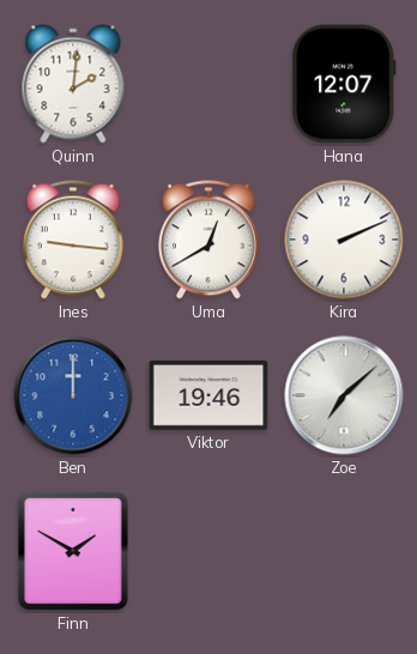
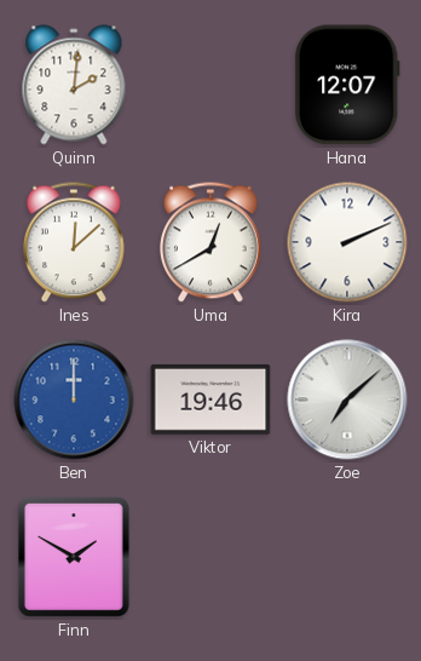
Ines: 9:16 -> 12:08
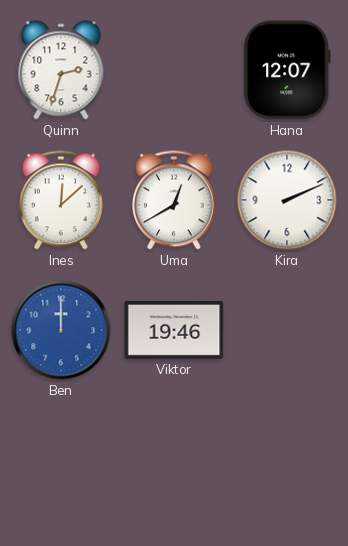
Quinn: 2:01 -> 2:33
Zoe: 7:08 -> none
Finn: 1:50 -> none
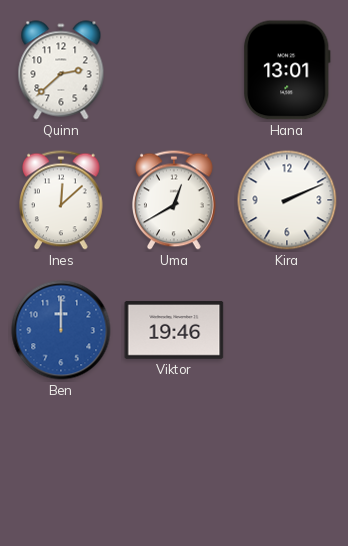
Quinn: 2:33 -> 2:38
Hana: 12:07 -> 13:01
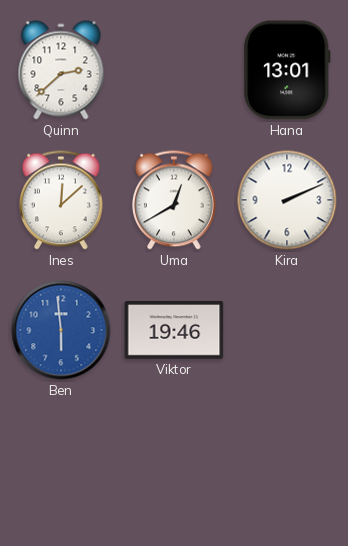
Ben: 12:00 -> 5:59
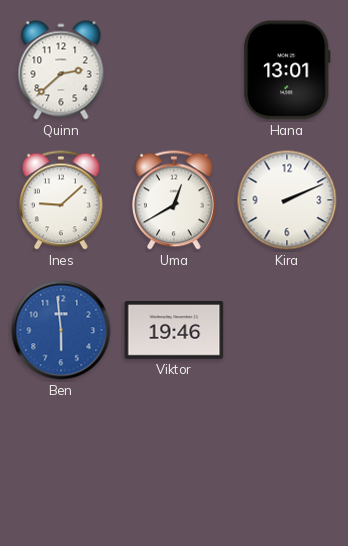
Ines: 12:08 -> 9:08
